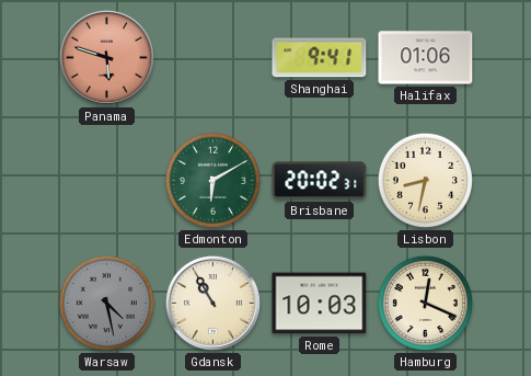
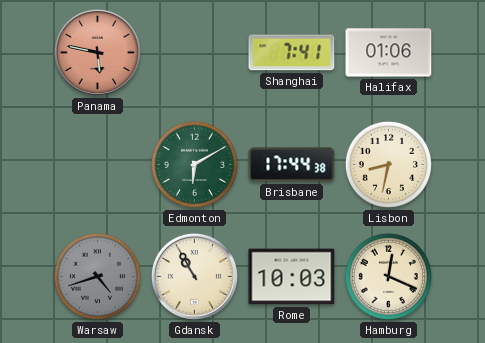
Panama: 5:48 -> 5:47
Shanghai: 9:41 -> 7:41
Brisbane: 20:02 -> 17:44
Warsaw: 4:28 -> 4:42
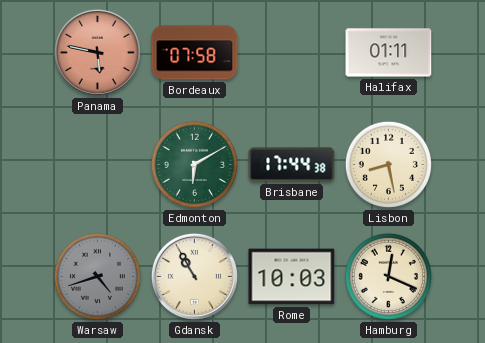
Bordeaux: none -> 07:58
Shanghai: 7:41 -> none
Halifax: 01:06 -> 01:11
Lisbon: 8:32 -> 8:28
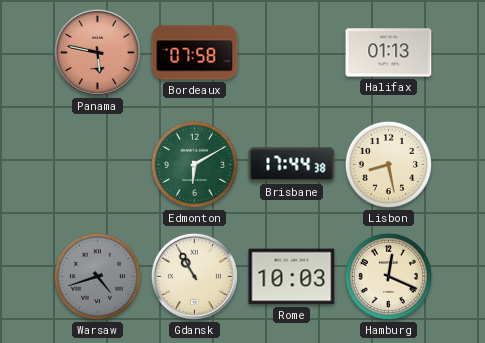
Halifax: 01:11 -> 01:13
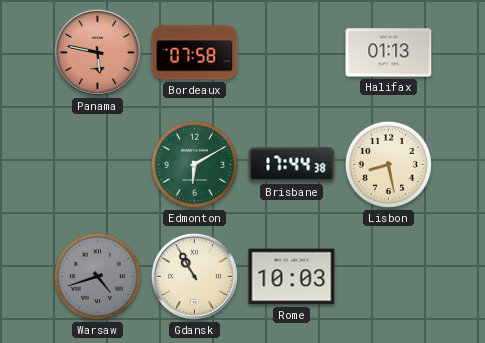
Hamburg: 12:19 -> none
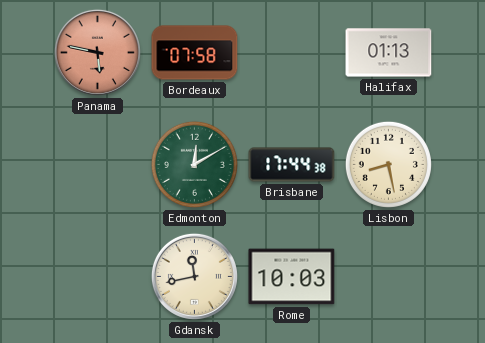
Edmonton: 6:10 -> 12:10
Warsaw: 4:42 -> none
Gdansk: 10:55 -> 11:43
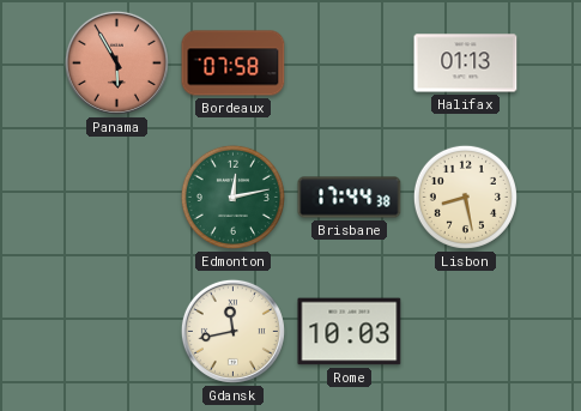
Panama: 5:47 -> 5:55
Edmonton: 12:10 -> 12:13
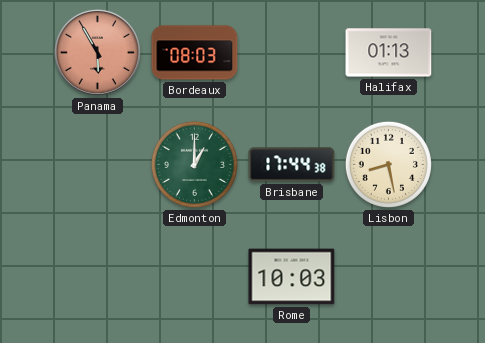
Bordeaux: 07:58 -> 08:03
Edmonton: 12:13 -> 1:00
Gdansk: 11:43 -> none
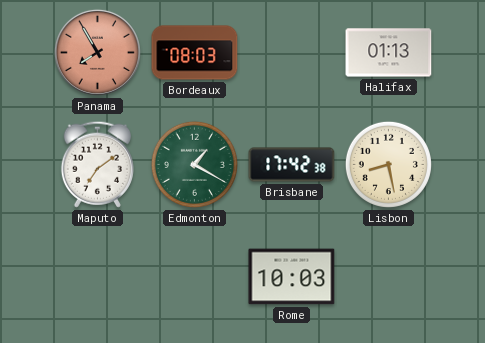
Panama: 5:55 -> 7:55
Maputo: none -> 7:09
Edmonton: 1:00 -> 1:20
Brisbane: 17:44 -> 17:42
